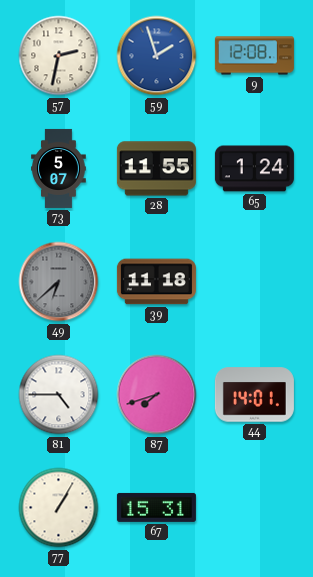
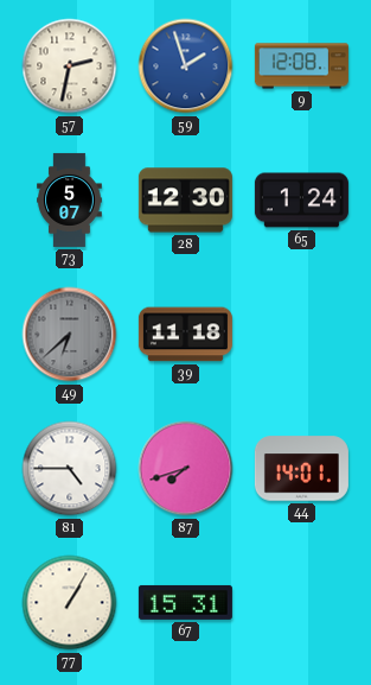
28: 11:55 -> 12:30
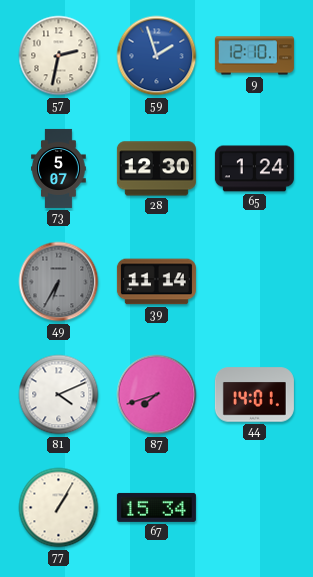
9: 12:08 -> 12:10
49: 6:38 -> 6:35
39: 11:18 -> 11:14
81: 4:45 -> 4:11
67: 15:31 -> 15:34
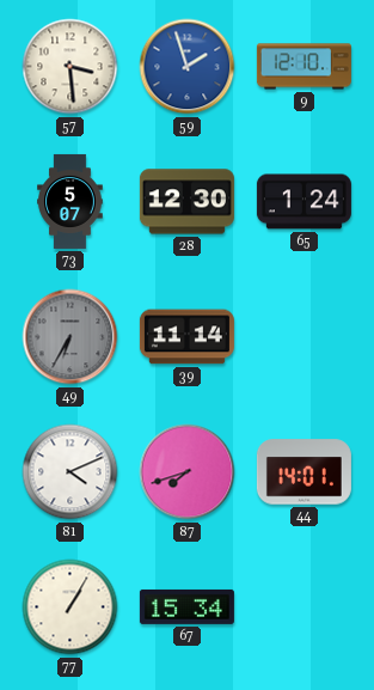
57: 2:32 -> 3:29
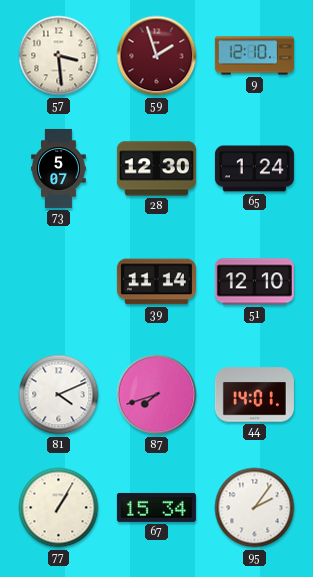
59 dial: blue -> burgundy
49: 6:35 -> none
51: none -> 12:10
95: none -> 2:06
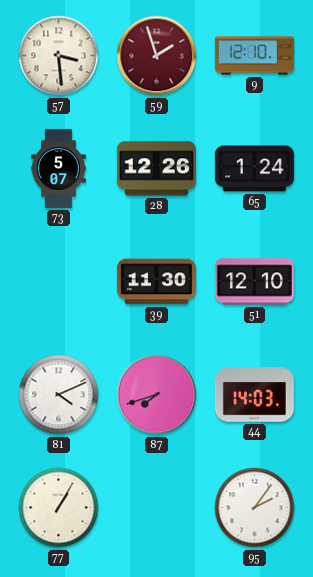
28: 12:30 -> 12:26
39: 11:14 -> 11:30
44: 14:01 -> 14:03
67: 15:34 -> none
